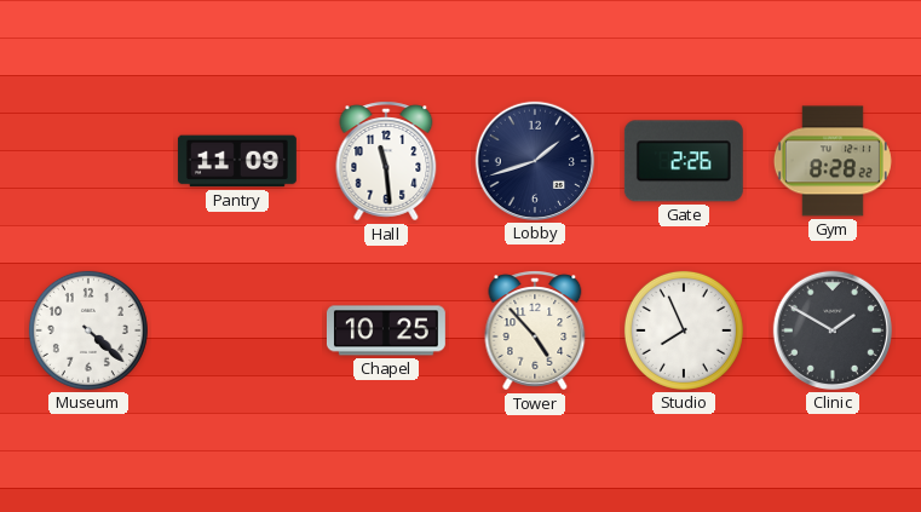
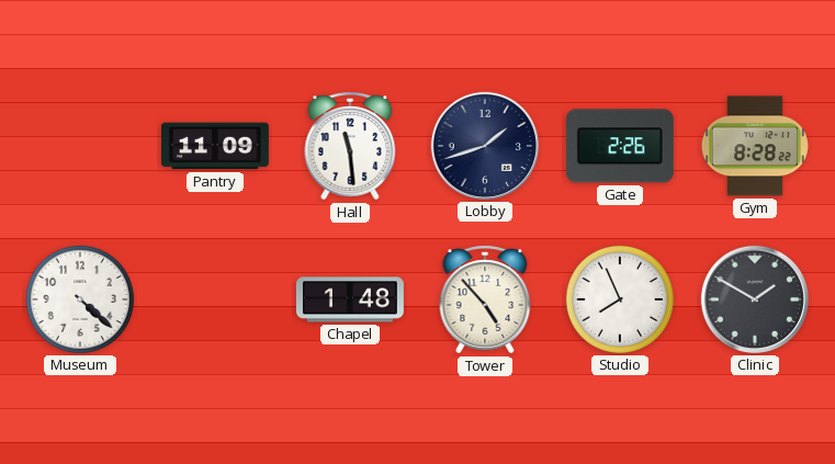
Chapel: 10:25 -> 1:48
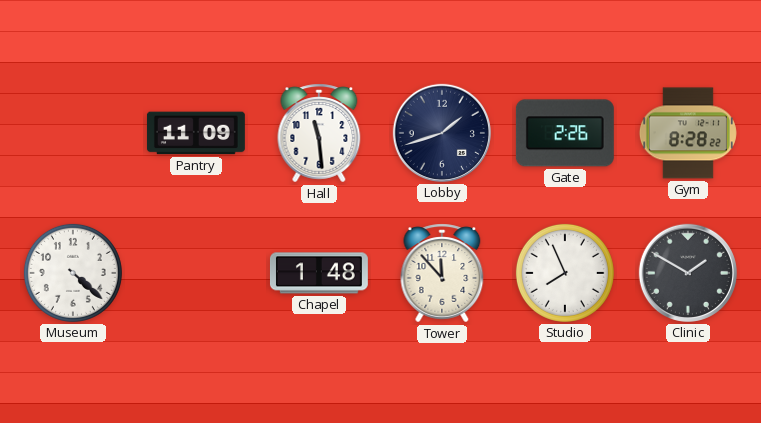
Tower: 4:53 -> 11:53
